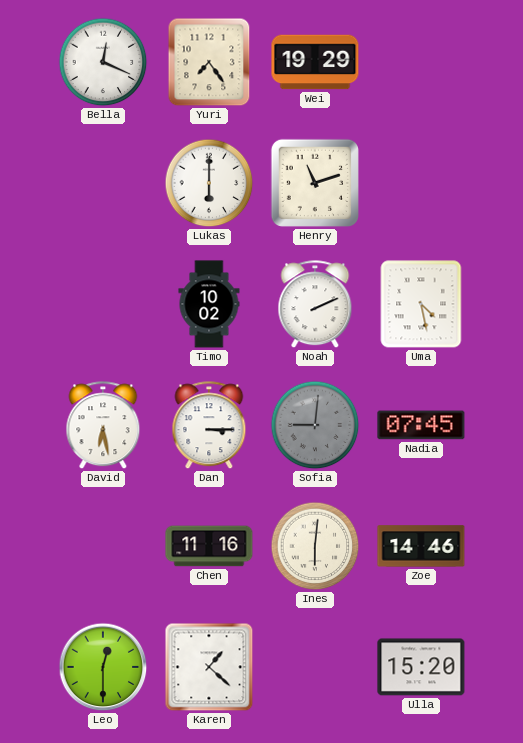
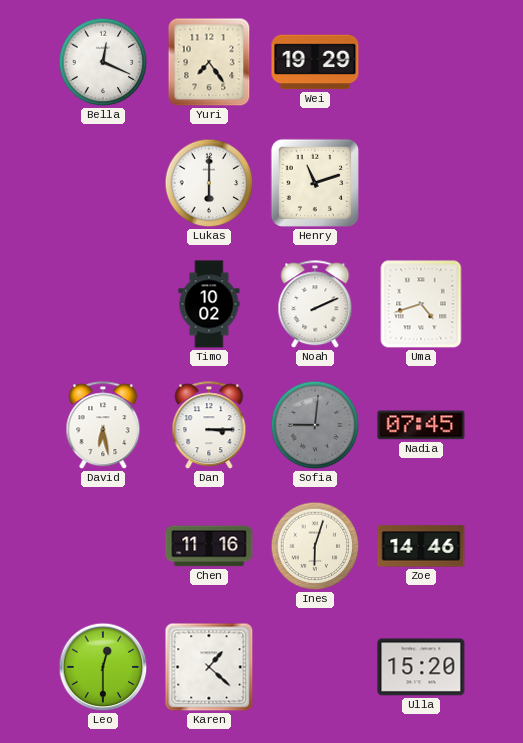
Uma: 4:28 -> 4:42
Ines: 6:01 -> 6:03
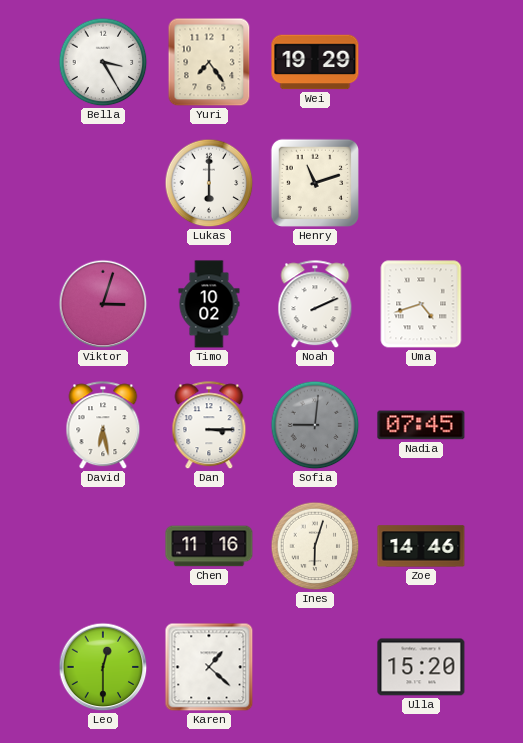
Bella: 12:19 -> 3:25
Viktor: none -> 3:03
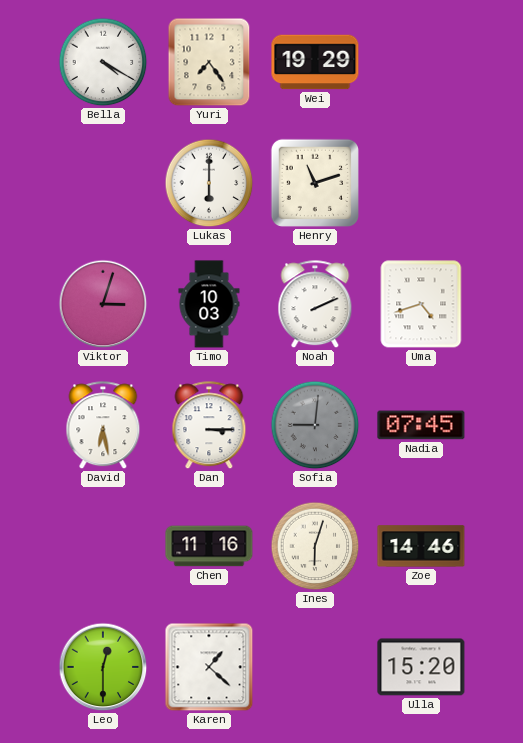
Bella: 3:25 -> 4:20
Timo: 10:02 -> 10:03
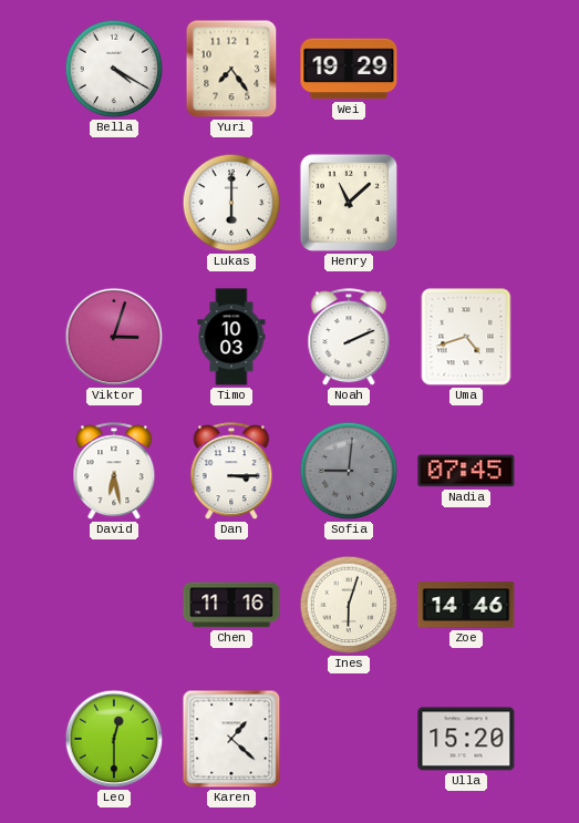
Henry: 11:12 -> 11:08
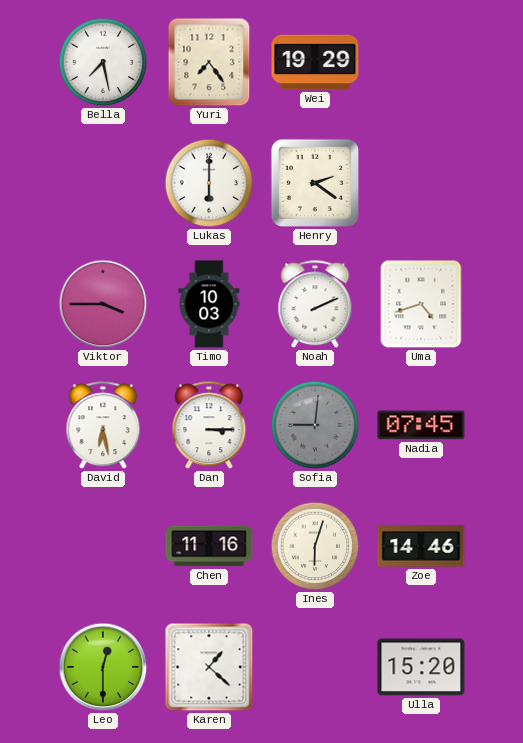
Bella: 4:20 -> 7:28
Henry: 11:08 -> 2:21
Viktor: 3:03 -> 3:45
